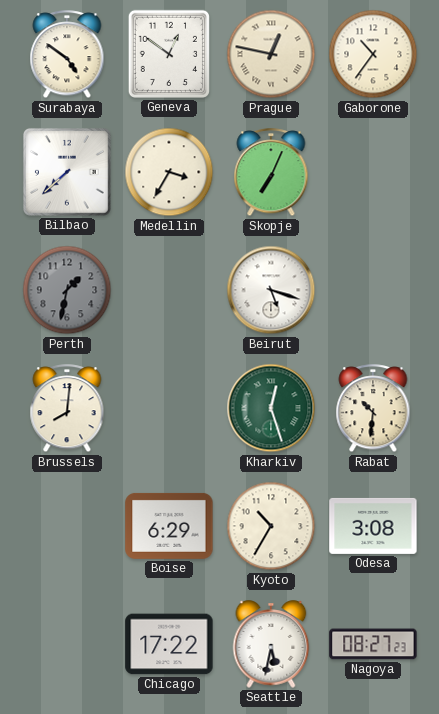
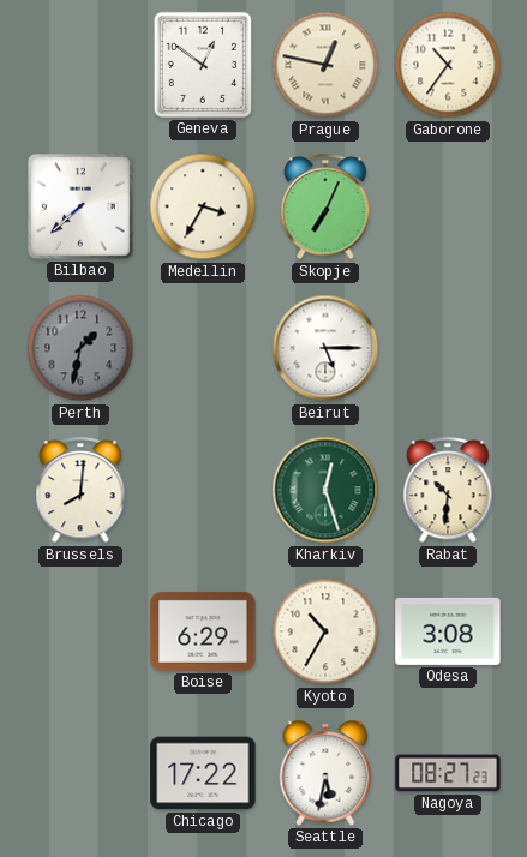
Surabaya: 4:51 -> none
Beirut: 5:18 -> 5:15
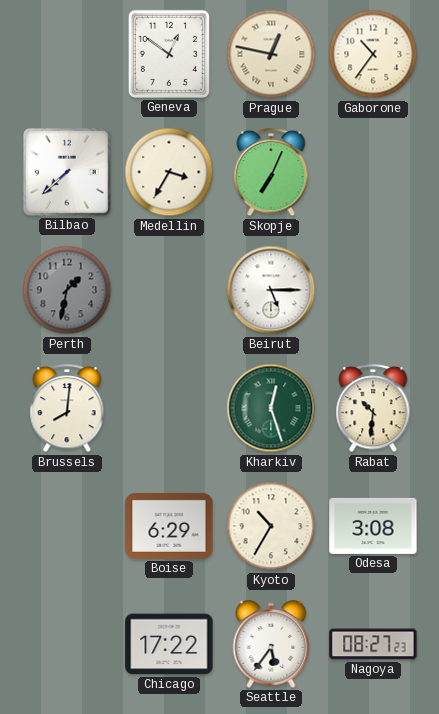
Seattle: 5:32 -> 5:36
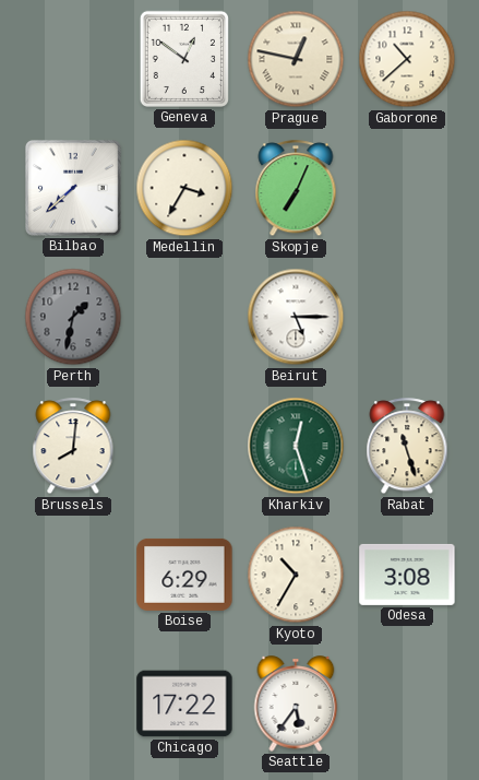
Gaborone: 10:36 -> 10:38
Rabat: 10:31 -> 11:27
Nagoya: 08:27 -> none
